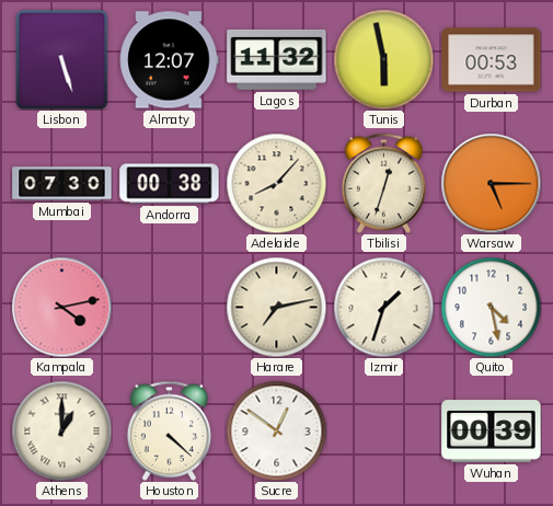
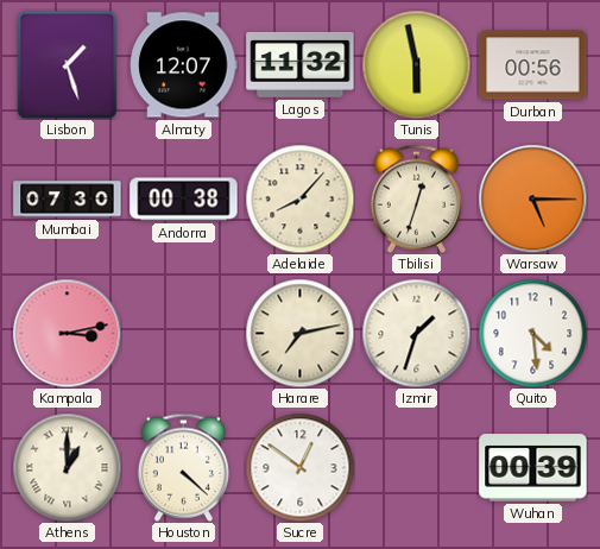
Lisbon: 5:27 -> 1:27
Durban: 00:53 -> 00:56
Kampala: 4:13 -> 3:13
Quito: 4:28 -> 4:29
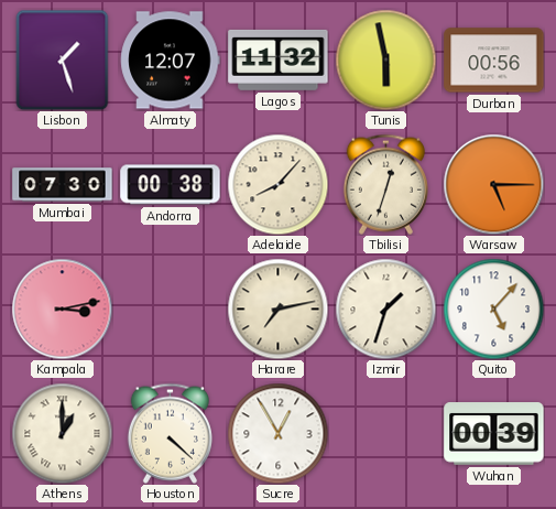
Quito: 4:29 -> 5:07
Sucre: 12:51 -> 12:55
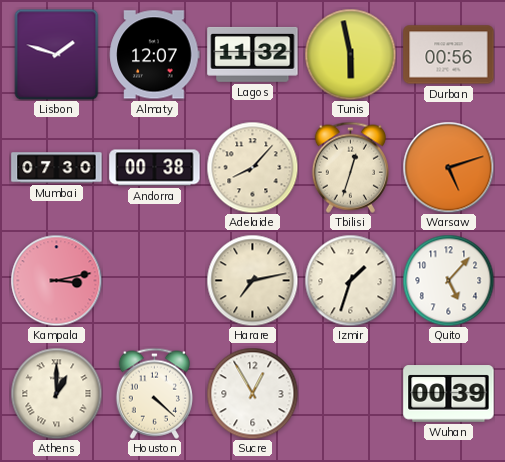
Lisbon: 1:27 -> 1:48
Warsaw: 5:15 -> 5:12
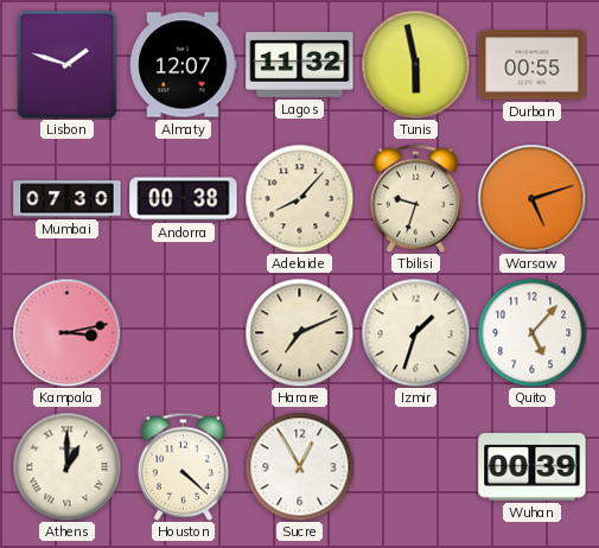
Durban: 00:56 -> 00:55
Tbilisi: 12:33 -> 9:33
Harare: 7:13 -> 7:11
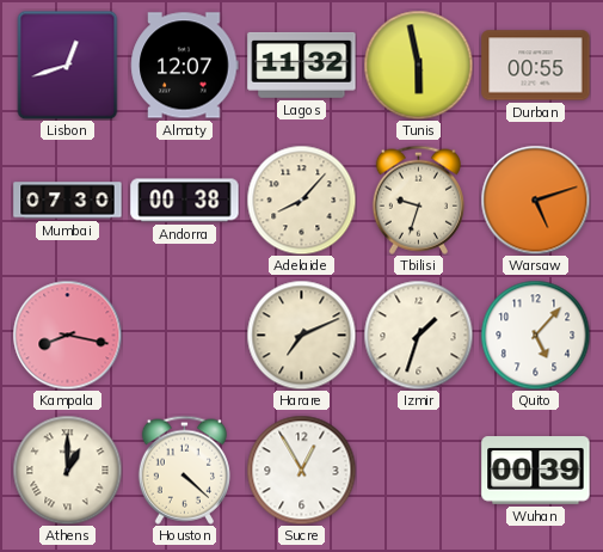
Lisbon: 1:48 -> 12:42
Kampala: 3:13 -> 8:17
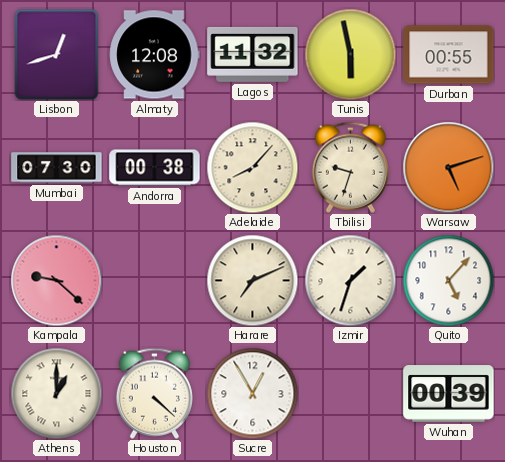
Almaty: 12:07 -> 12:08
Kampala: 8:17 -> 9:22
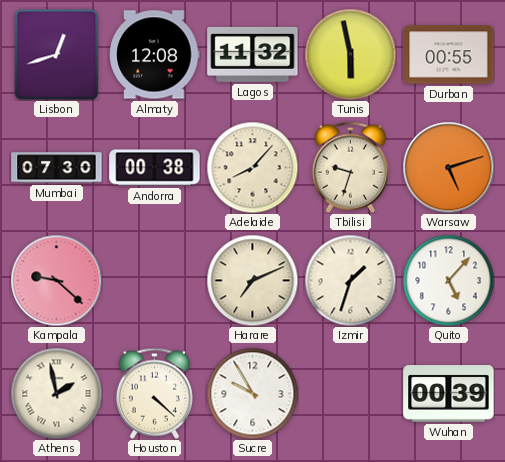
Athens: 1:00 -> 1:58
Sucre: 12:55 -> 9:55
